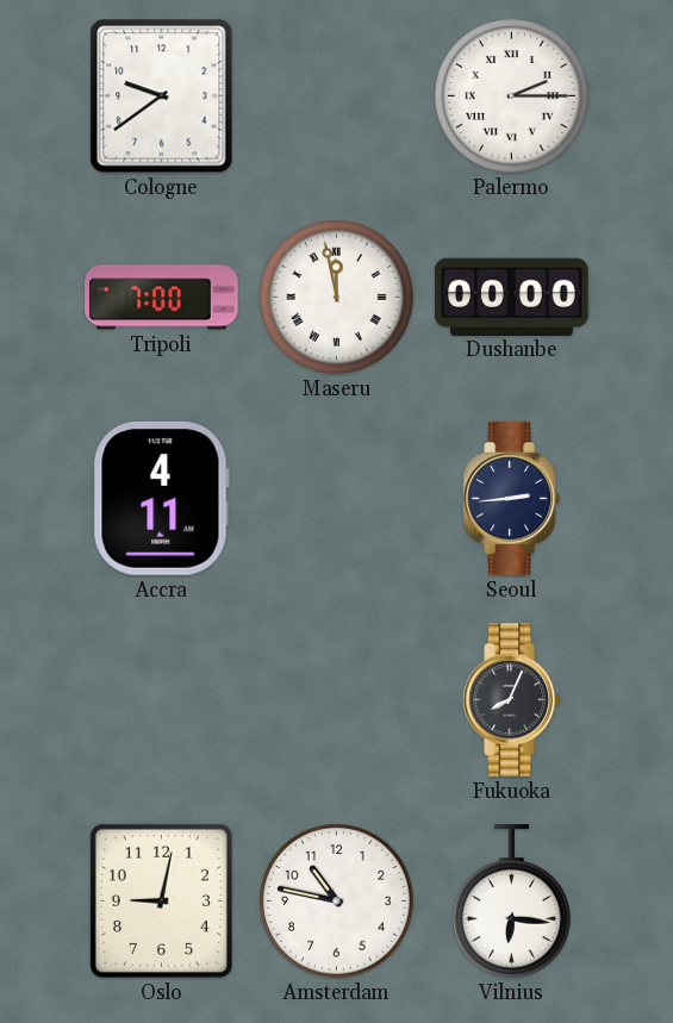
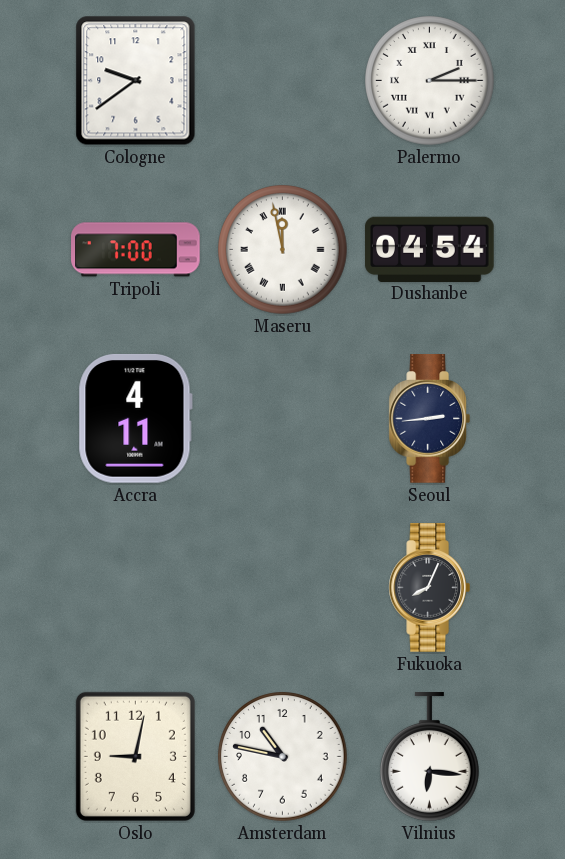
Dushanbe: 00:00 -> 04:54
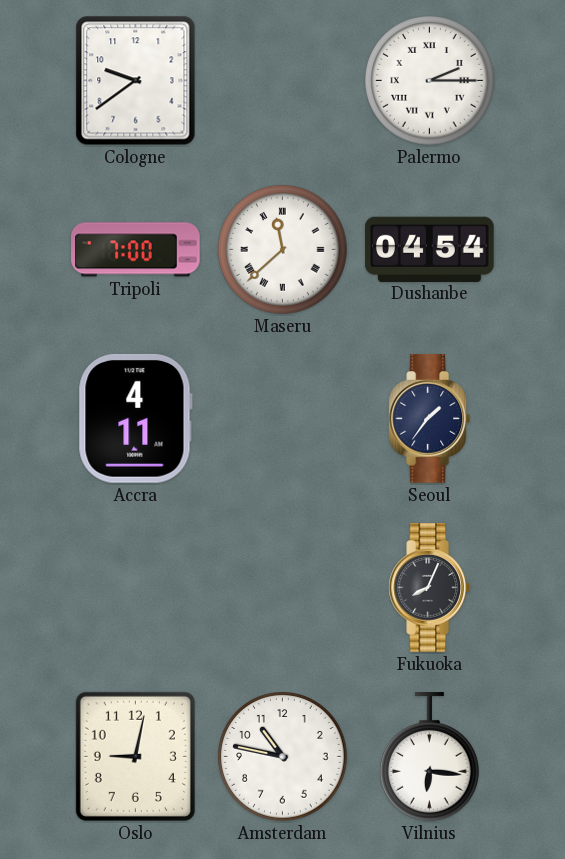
Maseru: 11:58 -> 11:38
Seoul: 2:44 -> 1:36
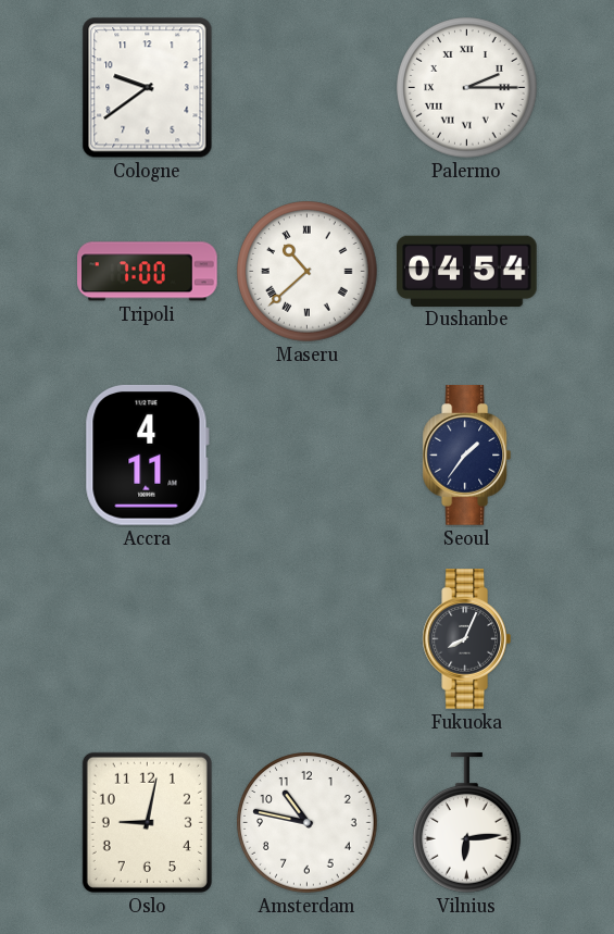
Maseru: 11:38 -> 10:38
Vilnius: 6:16 -> 6:14
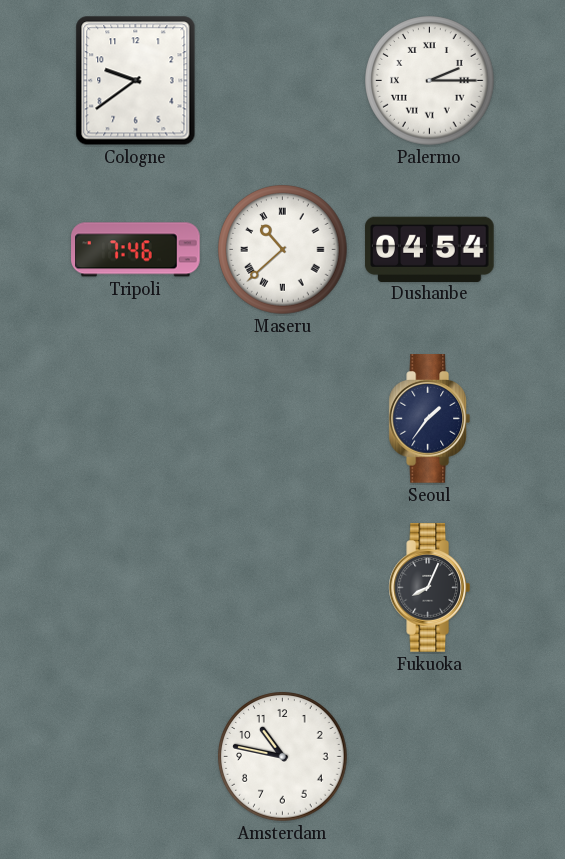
Tripoli: 7:00 -> 7:46
Accra: 4:11 -> none
Oslo: 9:02 -> none
Vilnius: 6:14 -> none
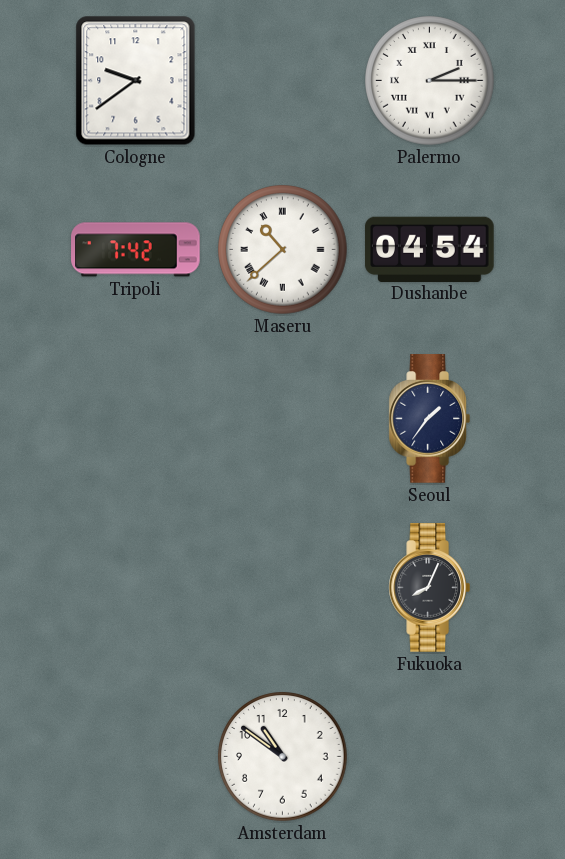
Tripoli: 7:46 -> 7:42
Amsterdam: 10:47 -> 10:51
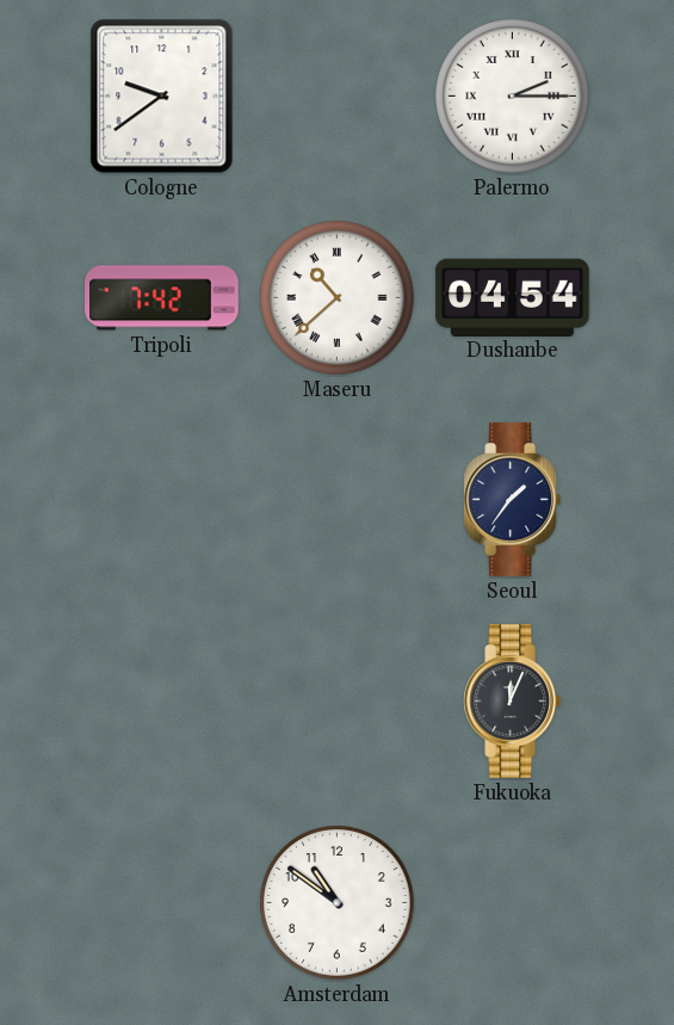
Fukuoka: 8:04 -> 12:04
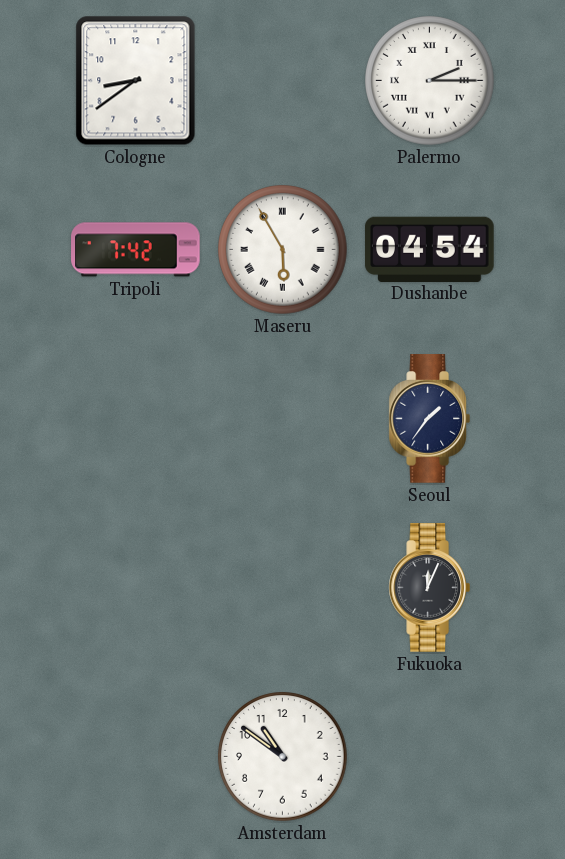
Cologne: 9:39 -> 8:39
Maseru: 10:38 -> 5:55
